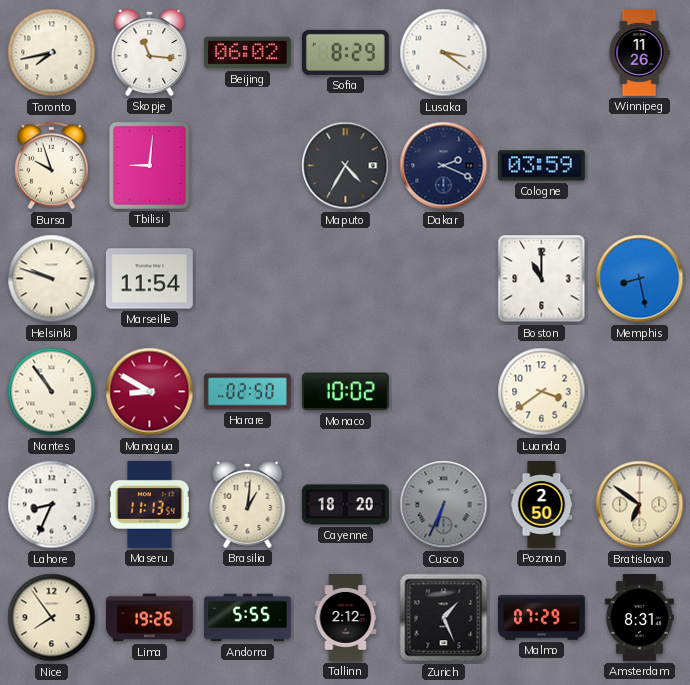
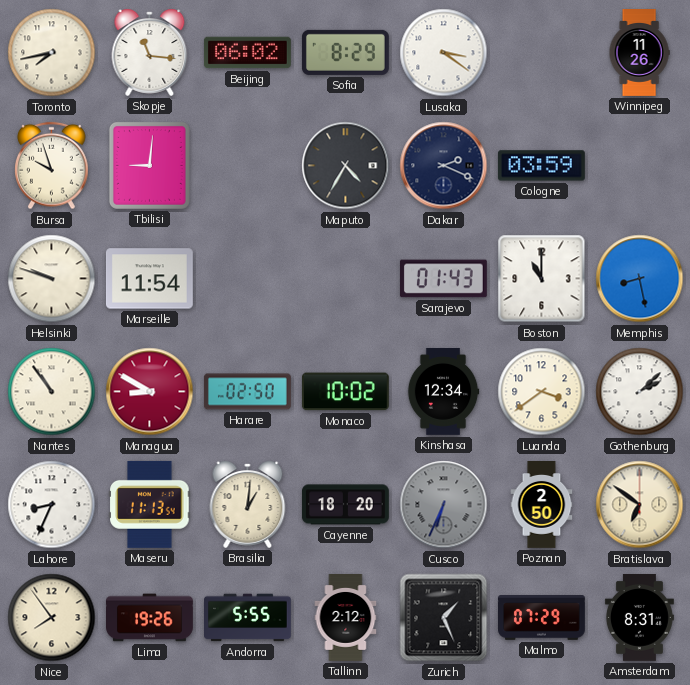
Sarajevo: none -> 01:43
Kinshasa: none -> 12:34
Gothenburg: none -> 2:08
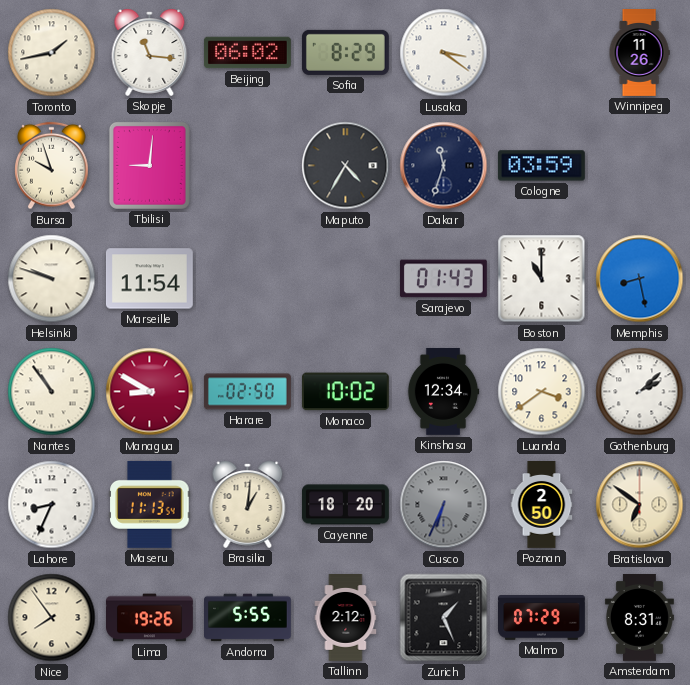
Toronto: 7:43 -> 1:43
Dakar: 2:19 -> 11:33
